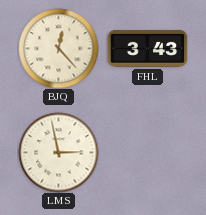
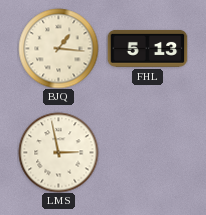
BJQ: 12:23 -> 1:16
FHL: 3:43 -> 5:13
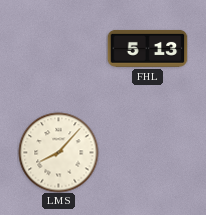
BJQ: 1:16 -> none
LMS: 2:58 -> 8:07
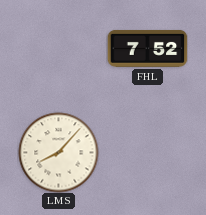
FHL: 5:13 -> 7:52
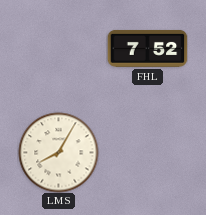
LMS: 8:07 -> 8:05
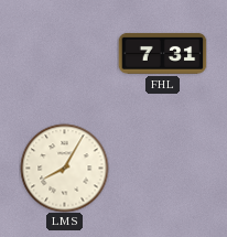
FHL: 7:52 -> 7:31
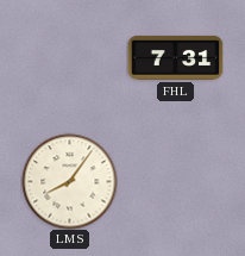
LMS: 8:05 -> 8:06
